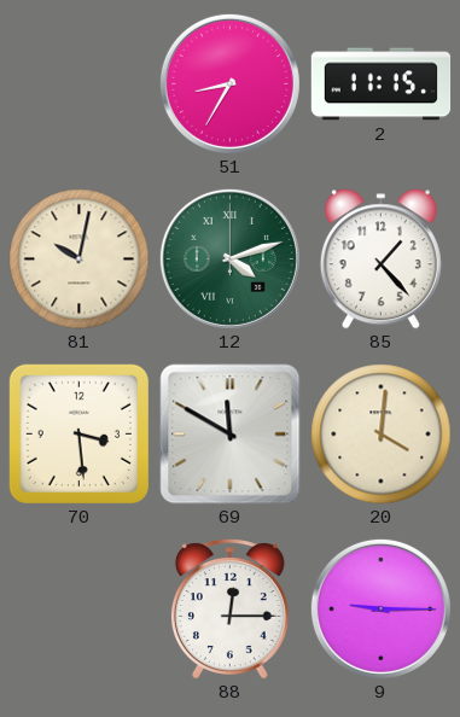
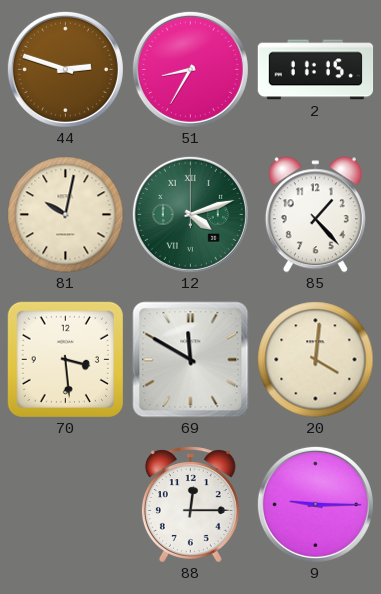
44: none -> 2:48
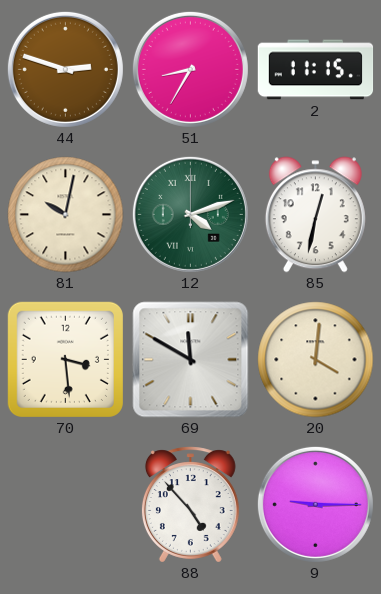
85: 1:23 -> 12:32
88: 12:15 -> 4:53
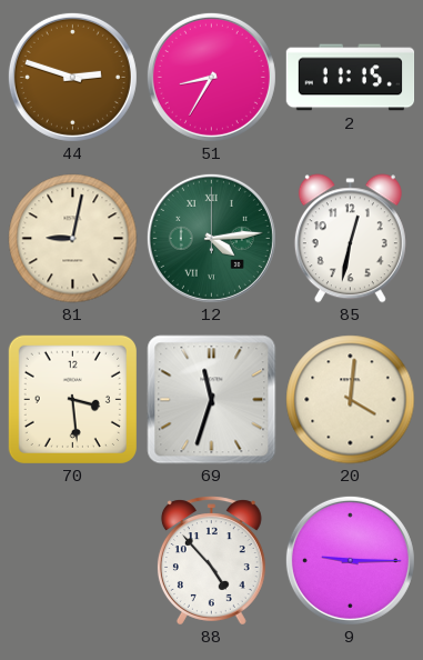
81: 10:02 -> 9:02
12: 4:12 -> 4:14
69: 11:50 -> 11:33
